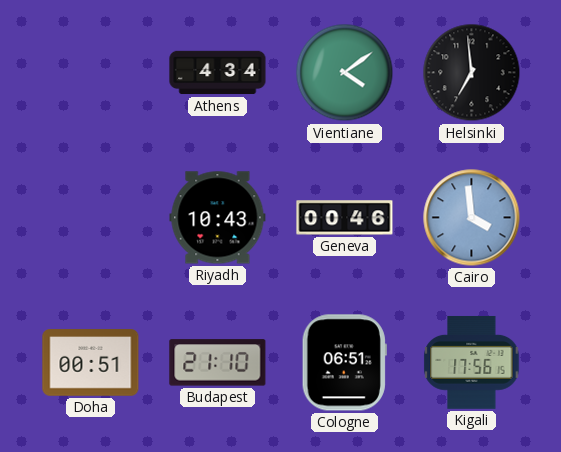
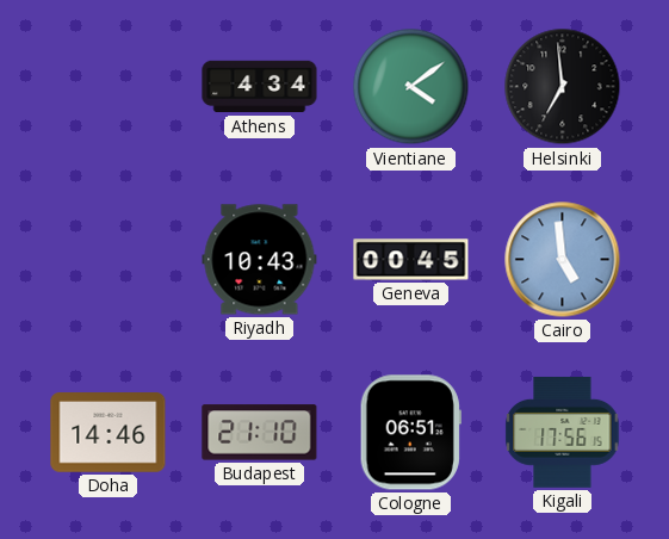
Geneva: 00:46 -> 00:45
Cairo: 3:59 -> 4:59
Doha: 00:51 -> 14:46
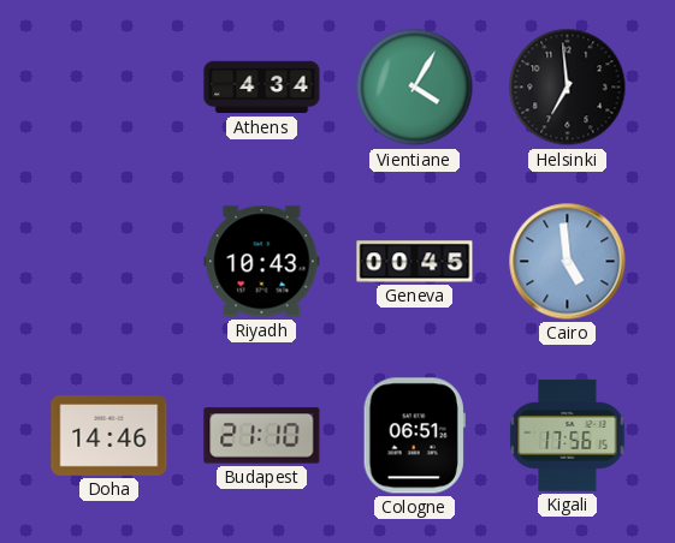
Vientiane: 4:09 -> 4:05
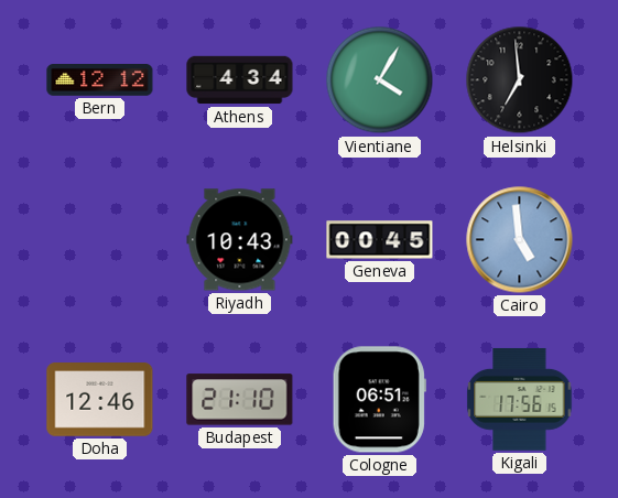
Bern: none -> 12:12
Doha: 14:46 -> 12:46
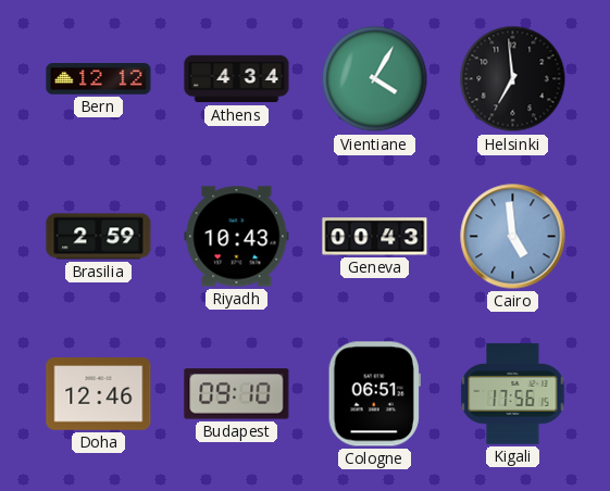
Brasilia: none -> 2:59
Geneva: 00:45 -> 00:43
Budapest: 21:10 -> 09:10
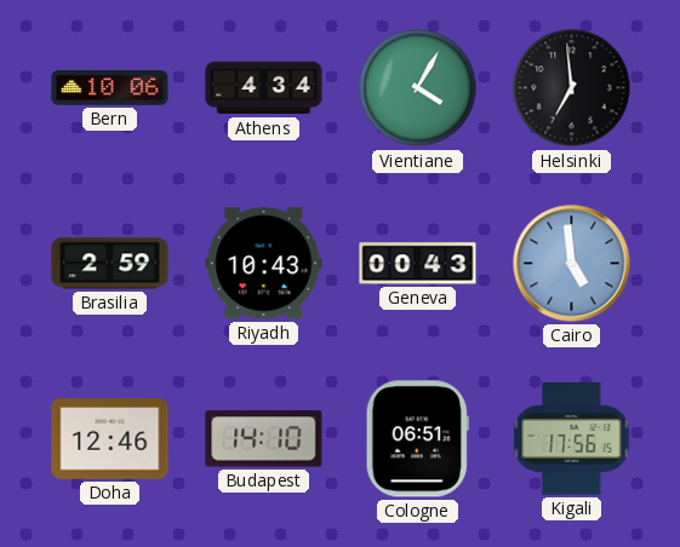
Bern: 12:12 -> 10:06
Budapest: 09:10 -> 14:10
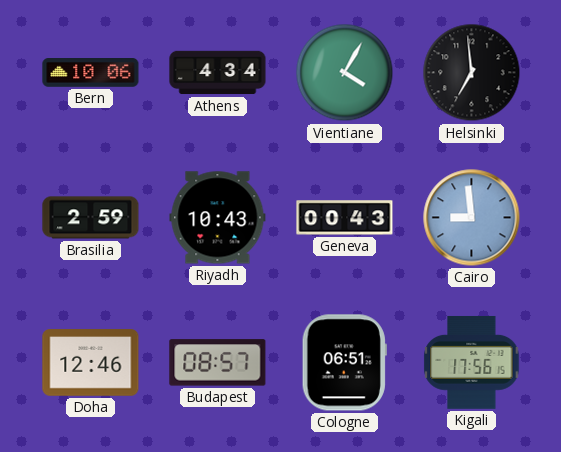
Cairo: 4:59 -> 8:59
Budapest: 14:10 -> 08:57
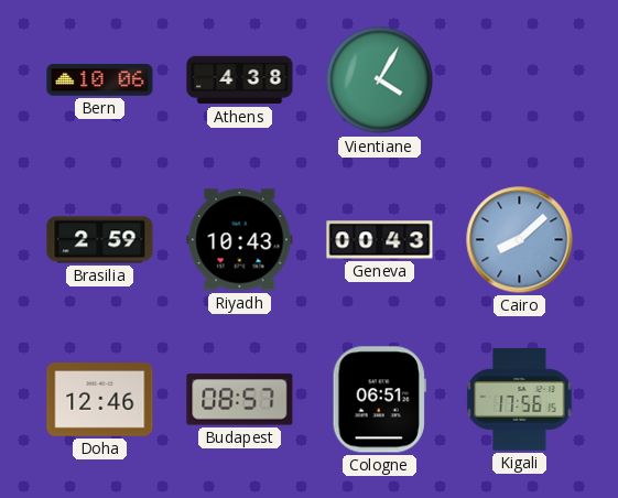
Athens: 4:34 -> 4:38
Helsinki: 6:59 -> none
Cairo: 8:59 -> 8:08
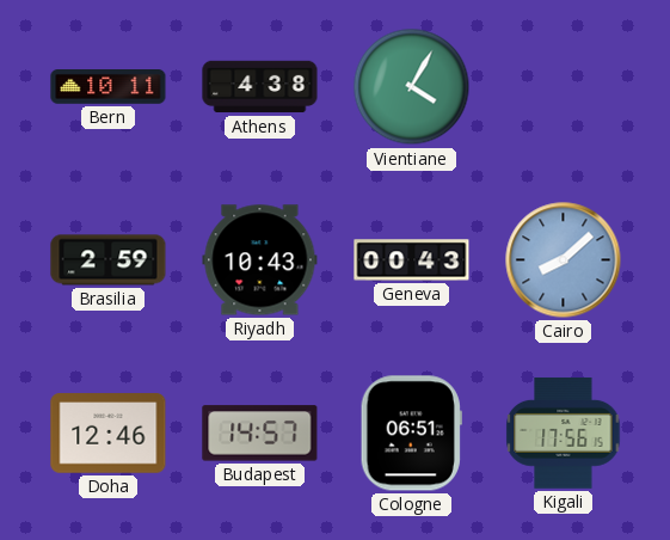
Bern: 10:06 -> 10:11
Budapest: 08:57 -> 14:57
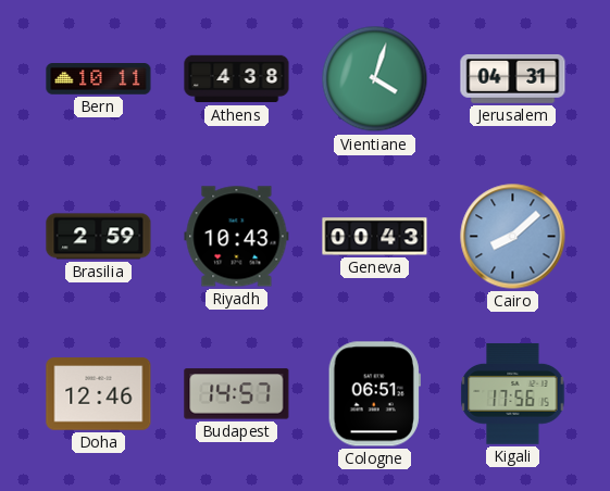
Vientiane: 4:05 -> 4:03
Jerusalem: none -> 04:31
